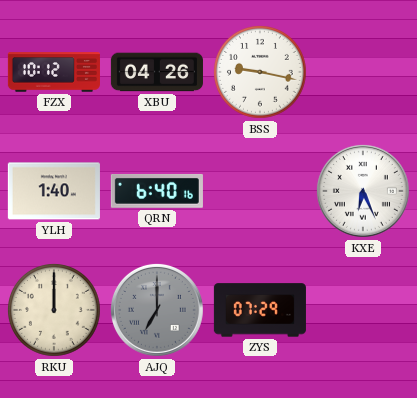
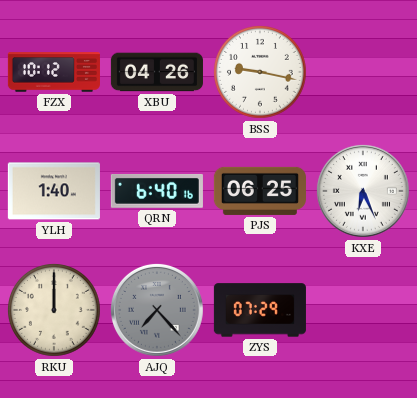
PJS: none -> 06:25
AJQ: 7:00 -> 7:23
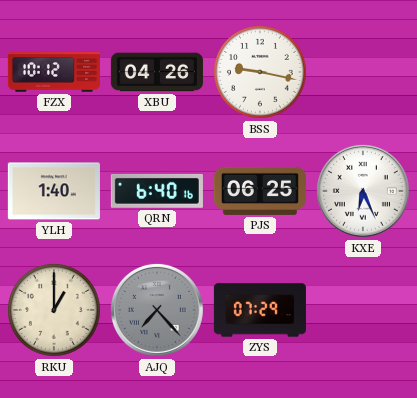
RKU: 12:00 -> 1:00
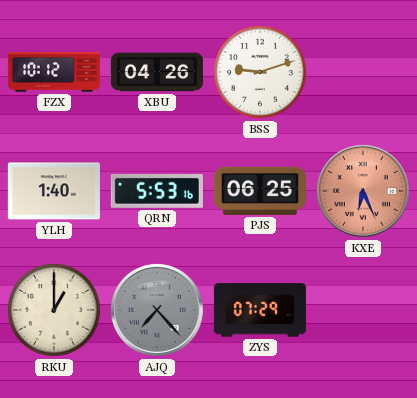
BSS: 9:17 -> 9:12
QRN: 6:40 -> 5:53
KXE dial: white -> salmon
